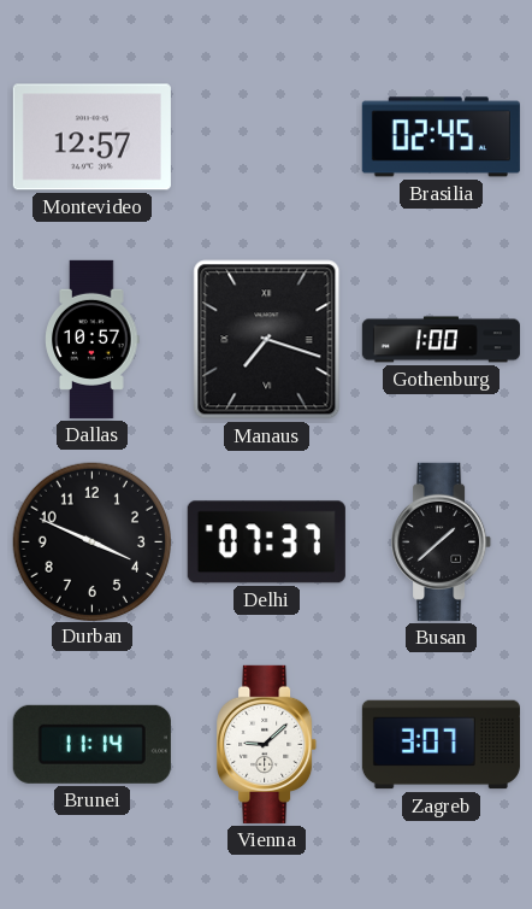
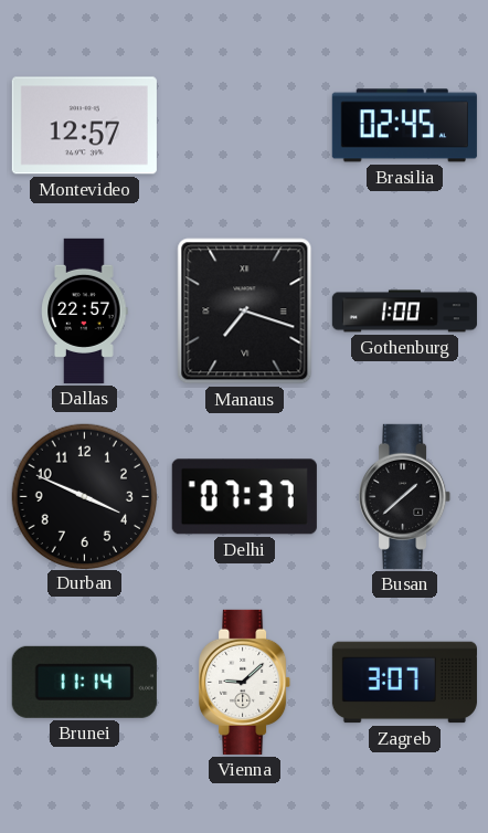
Dallas: 10:57 -> 22:57
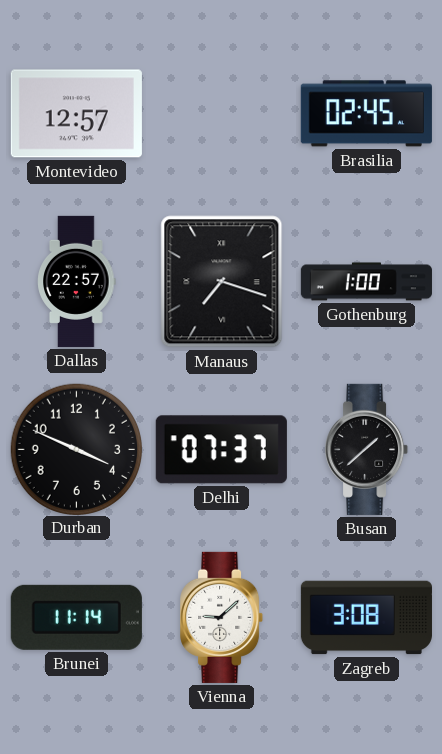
Zagreb: 3:07 -> 3:08
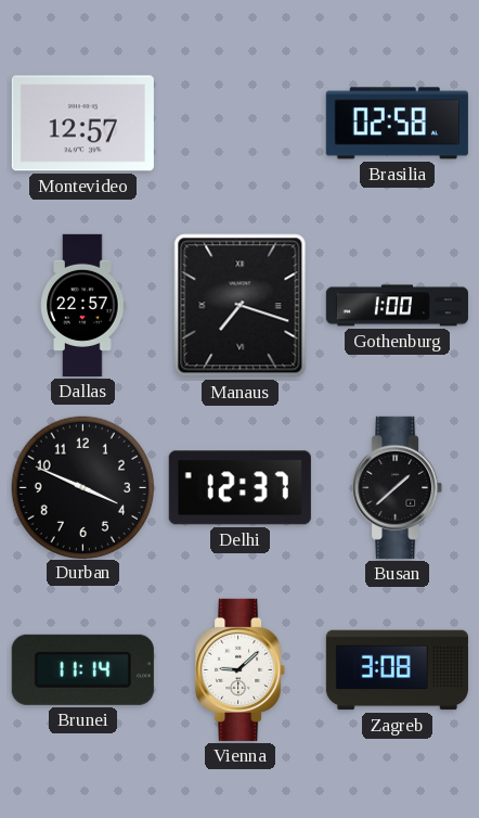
Brasilia: 02:45 -> 02:58
Delhi: 07:37 -> 12:37
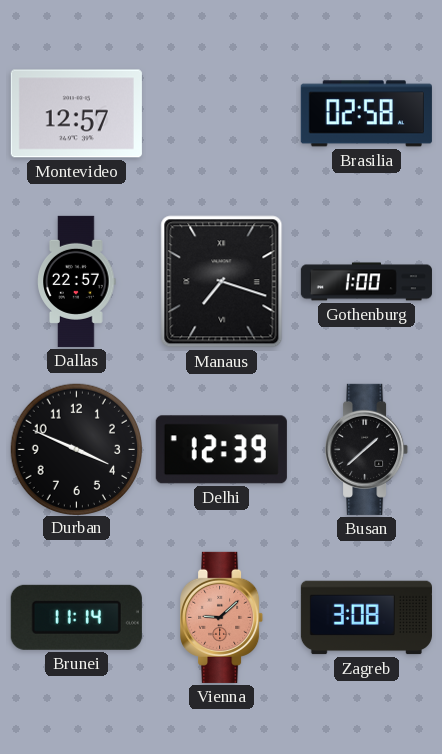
Delhi: 12:37 -> 12:39
Vienna dial: white -> salmon
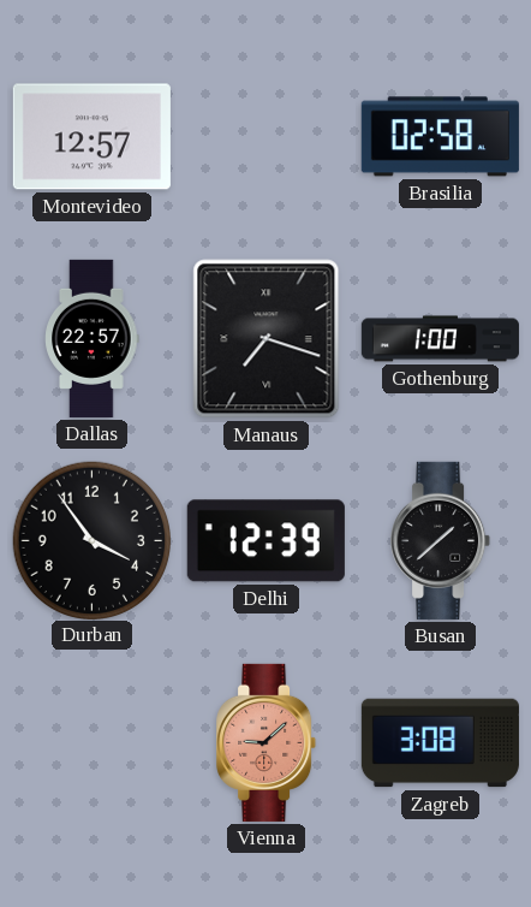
Durban: 3:49 -> 3:54
Brunei: 11:14 -> none
